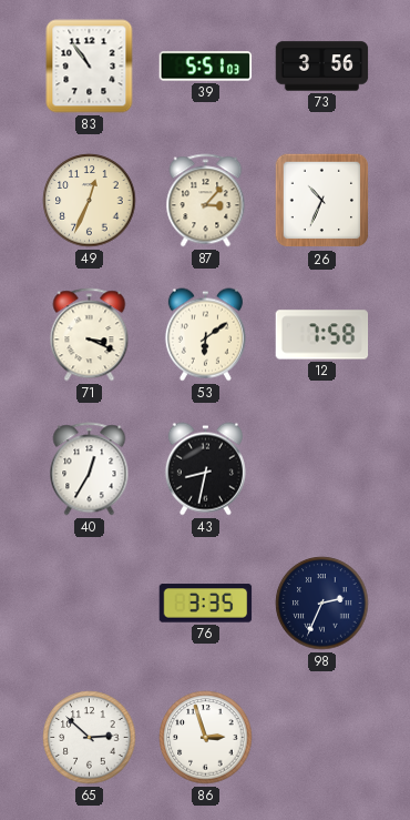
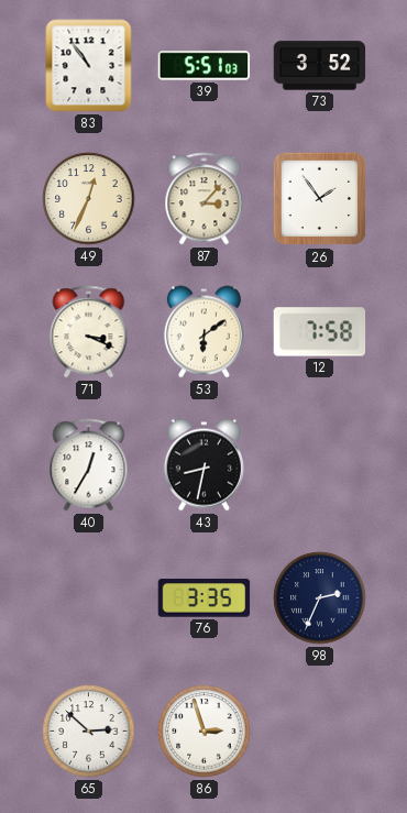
73: 3:56 -> 3:52
26: 10:34 -> 1:54
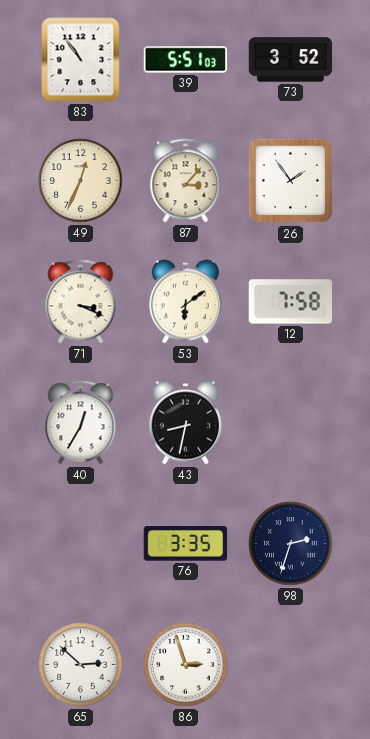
98: 2:34 -> 2:33
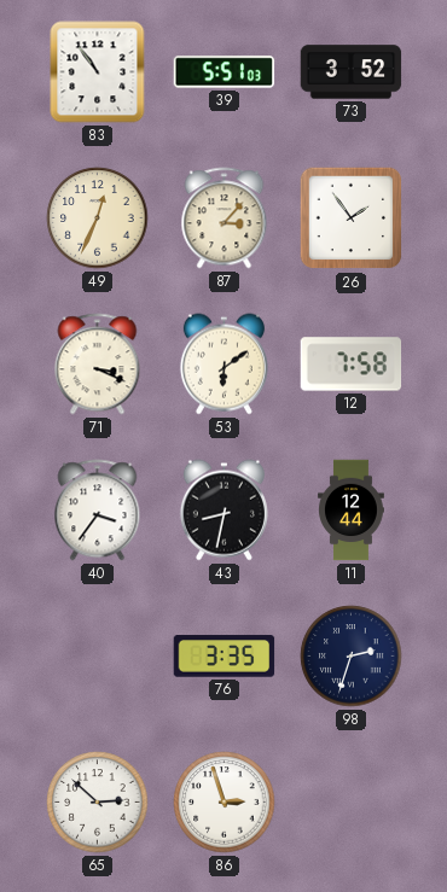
40: 12:35 -> 3:36
11: none -> 12:44
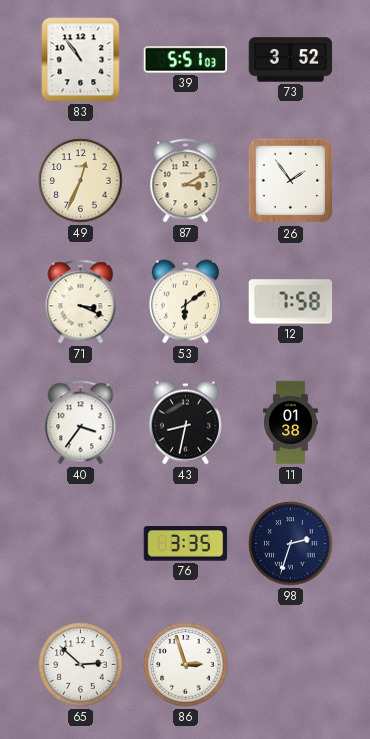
87: 3:07 -> 3:10
11: 12:44 -> 01:38
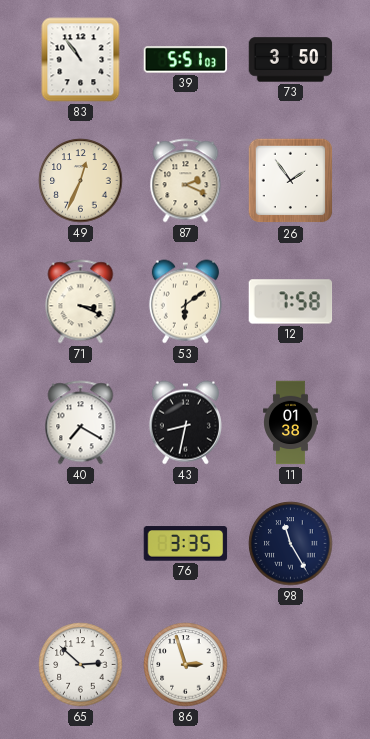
73: 3:52 -> 3:50
87: 3:10 -> 2:19
40: 3:36 -> 7:20
98: 2:33 -> 11:25
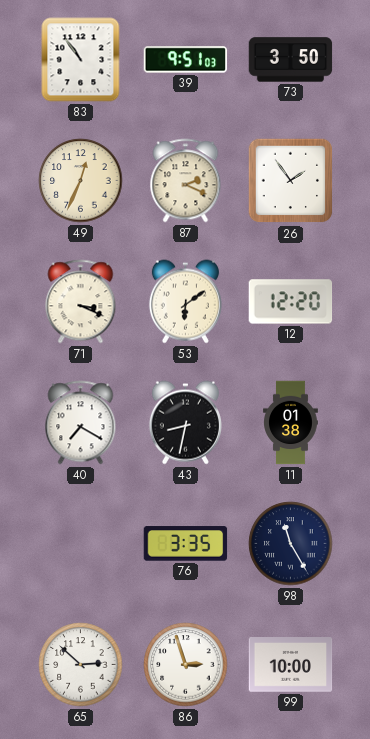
39: 5:51 -> 9:51
12: 7:58 -> 12:20
99: none -> 10:00
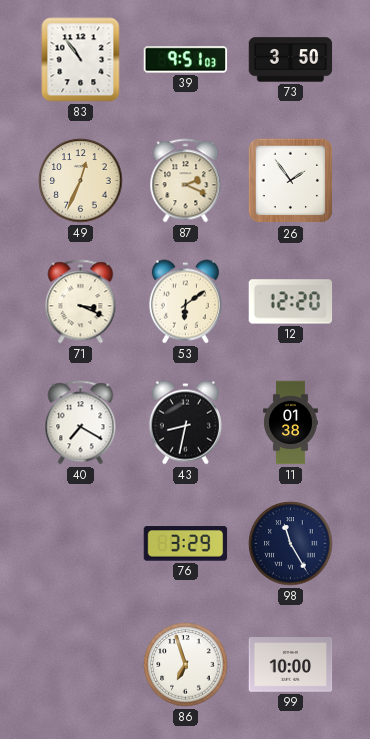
76: 3:35 -> 3:29
65: 2:52 -> none
86: 2:57 -> 6:57
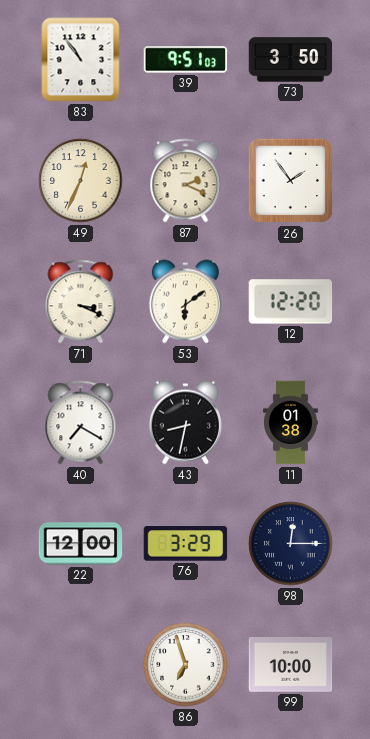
22: none -> 12:00
98: 11:25 -> 12:15
